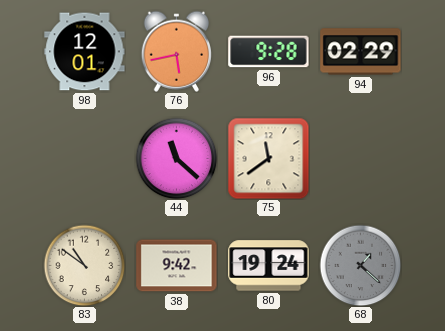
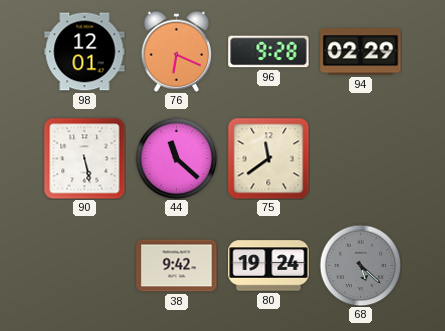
76: 5:43 -> 6:19
90: none -> 5:28
83: 10:51 -> none
68: 1:22 -> 5:22
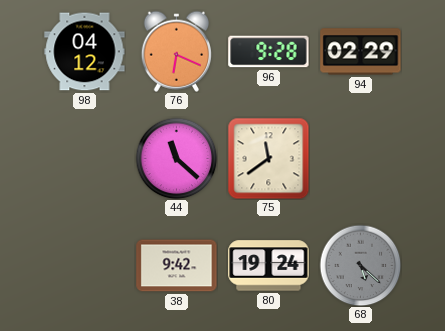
98: 12:01 -> 04:12
90: 5:28 -> none
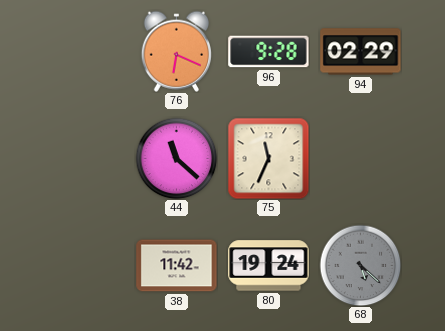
98: 04:12 -> none
75: 11:39 -> 11:34
38: 9:42 -> 11:42
